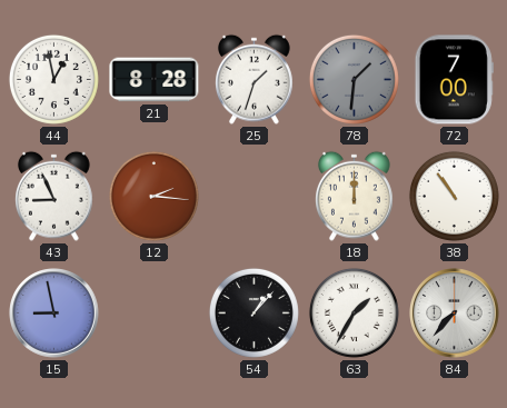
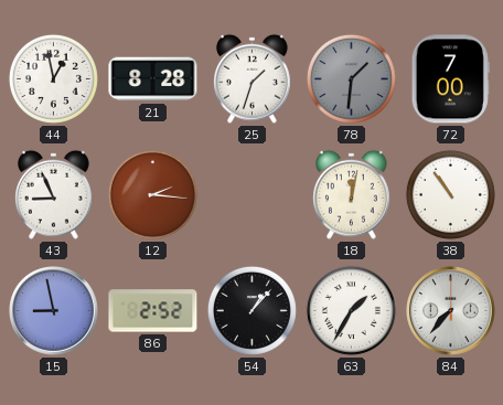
18: 12:00 -> 12:02
86: none -> 2:52
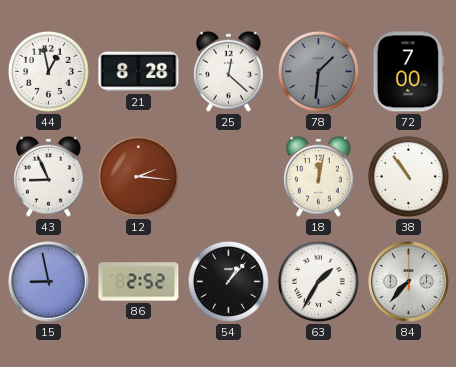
25: 1:33 -> 12:22
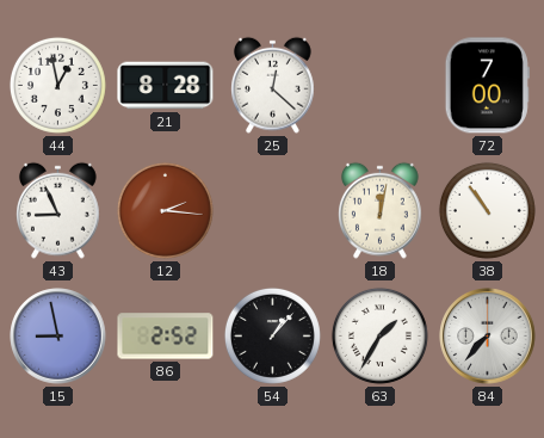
78: 1:31 -> none
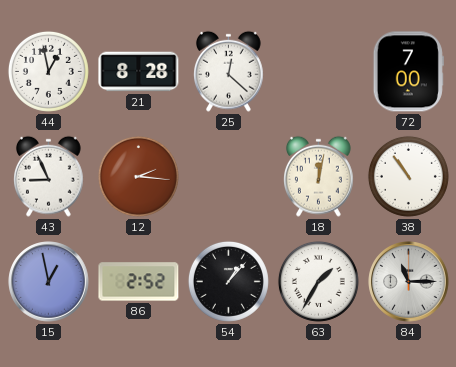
15: 8:58 -> 12:58
84: 7:37 -> 11:15
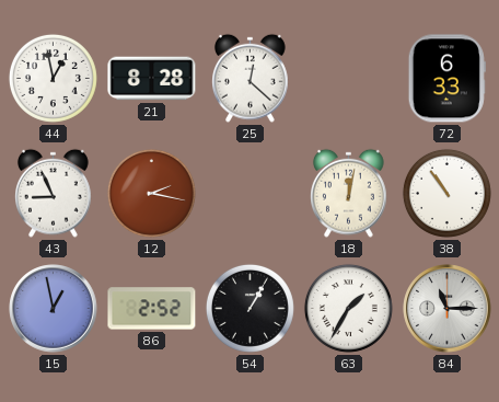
72: 7:00 -> 6:33
12: 2:16 -> 2:17
54: 1:07 -> 1:05
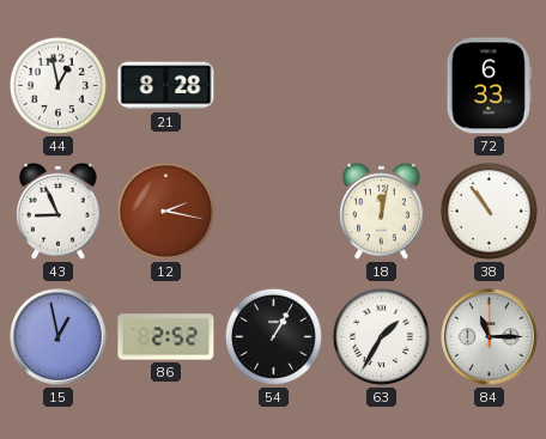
25: 12:22 -> none
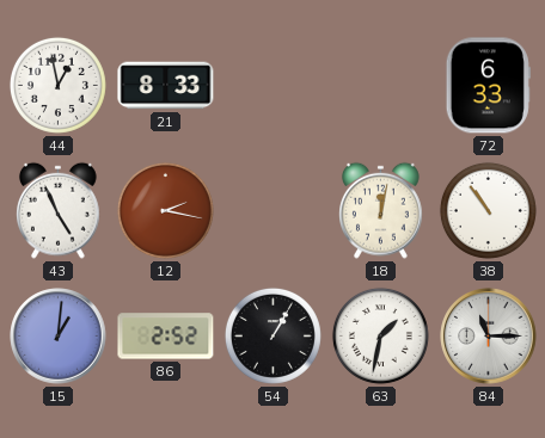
21: 8:28 -> 8:33
43: 8:56 -> 4:56
15: 12:58 -> 1:01
63: 1:35 -> 1:32
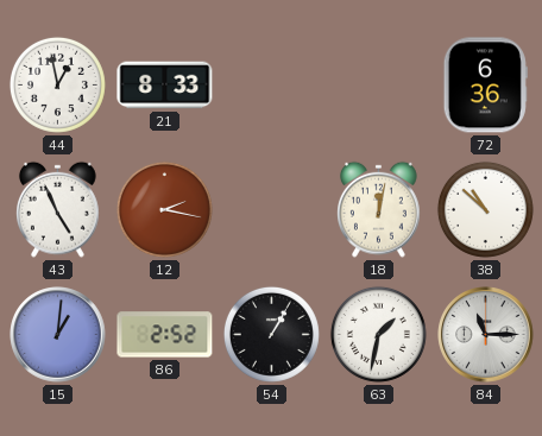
72: 6:33 -> 6:36
38: 10:54 -> 10:52
